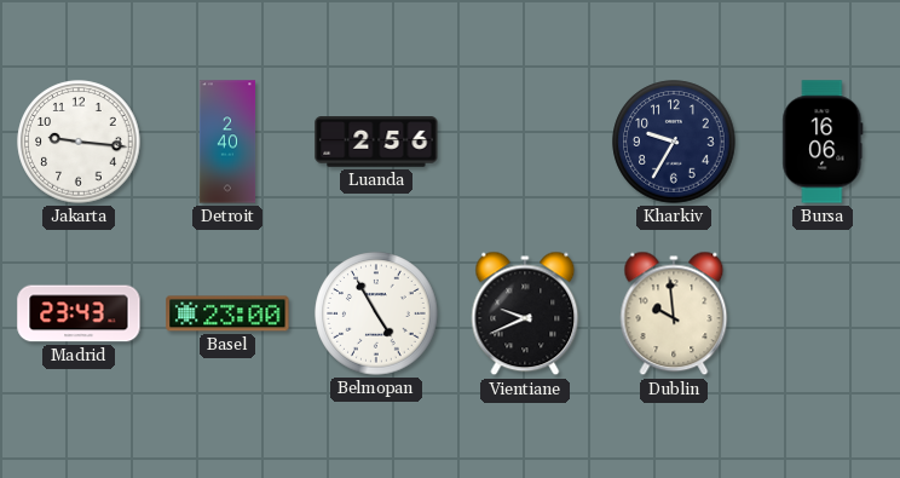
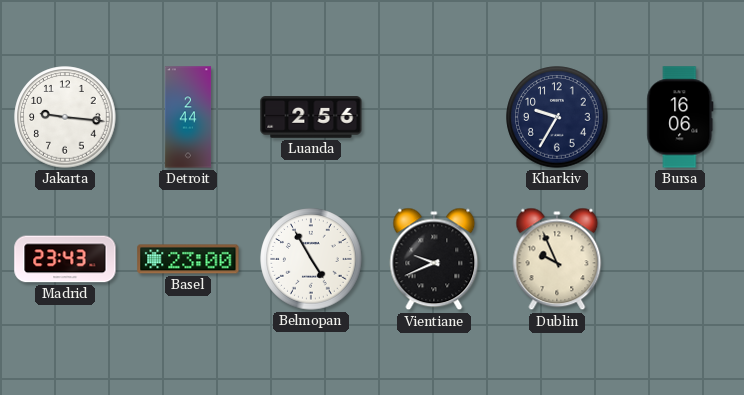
Detroit: 2:40 -> 2:44
Dublin: 9:59 -> 9:56
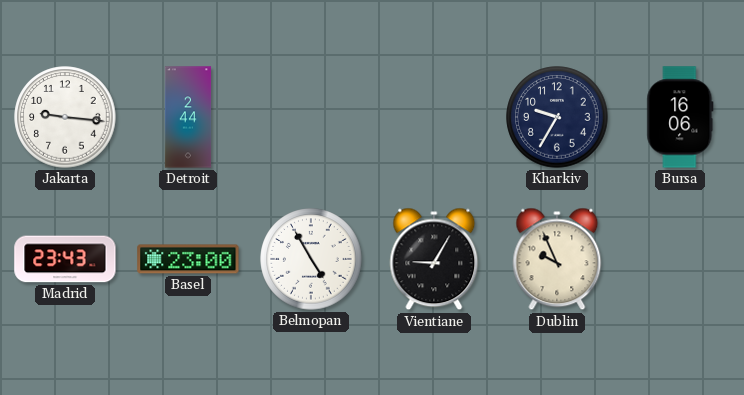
Luanda: 2:56 -> none
Vientiane: 9:41 -> 9:05
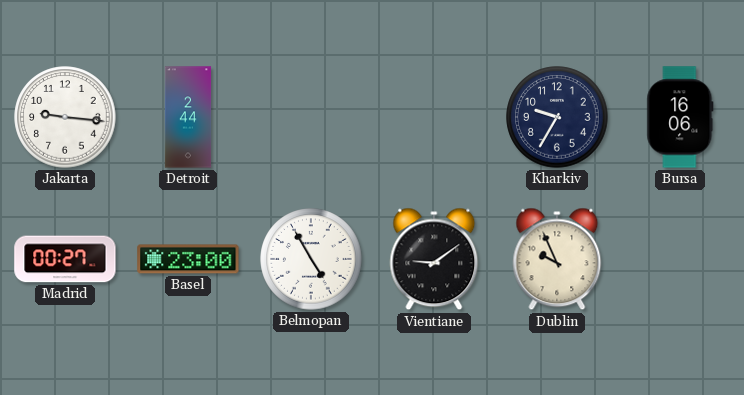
Madrid: 23:43 -> 00:27
Vientiane: 9:05 -> 9:09
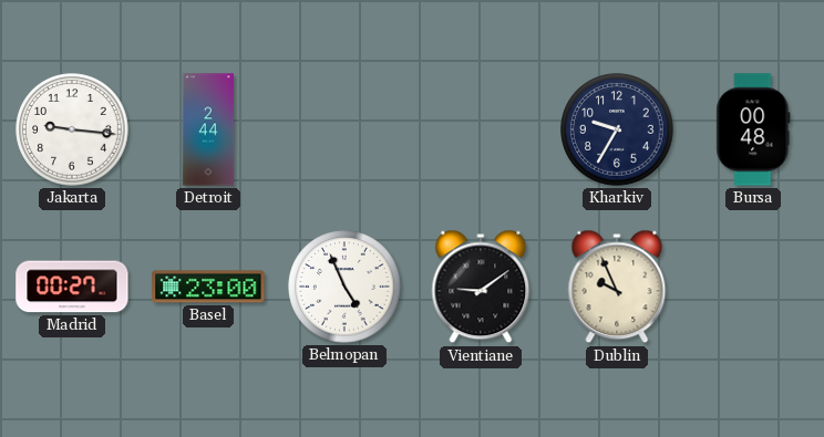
Bursa: 16:06 -> 00:48
Belmopan: 4:55 -> 4:56
